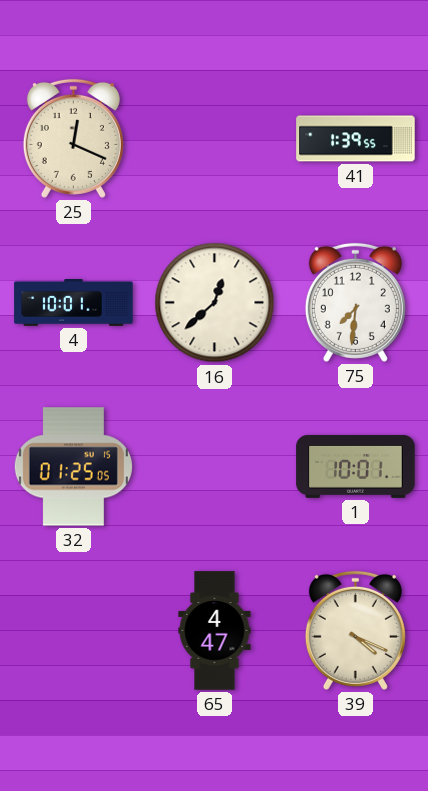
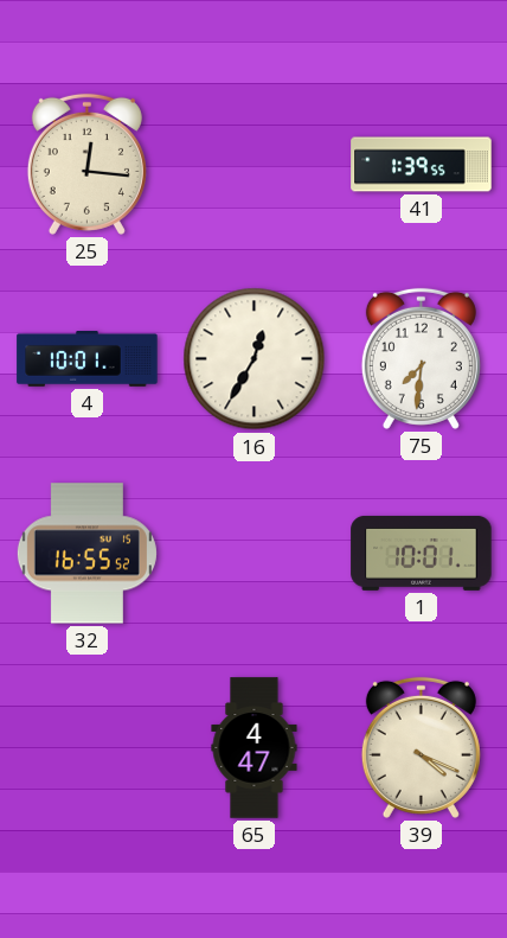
25: 12:19 -> 12:16
16: 12:38 -> 12:35
32: 01:25 -> 16:55
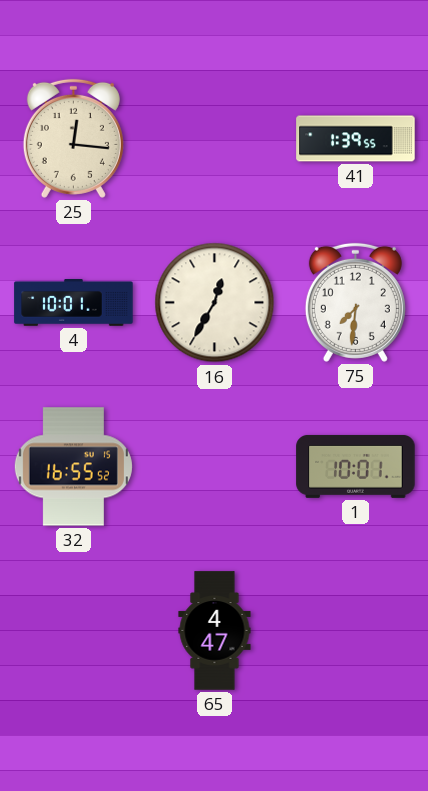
39: 4:19 -> none
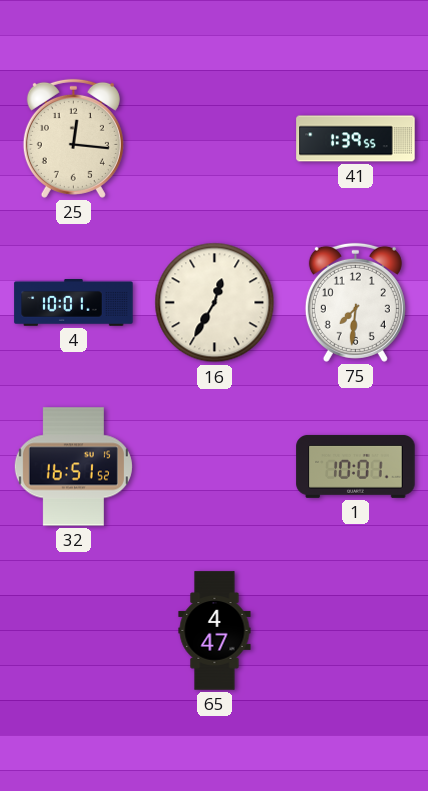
32: 16:55 -> 16:51
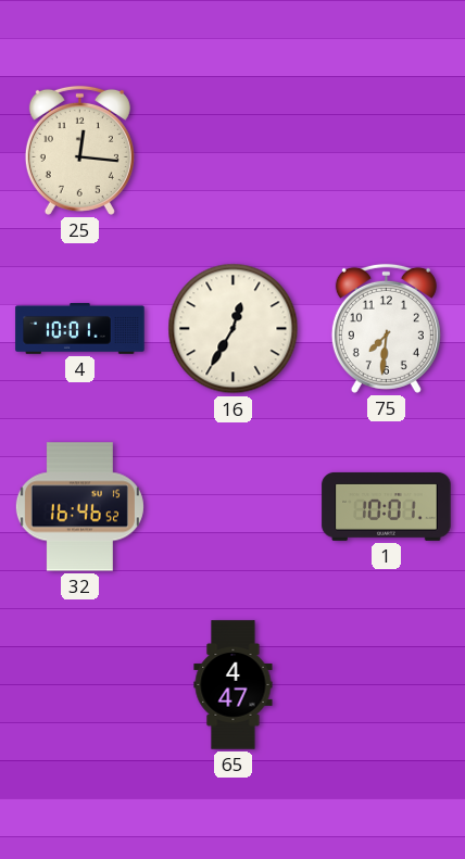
41: 1:39 -> none
32: 16:51 -> 16:46
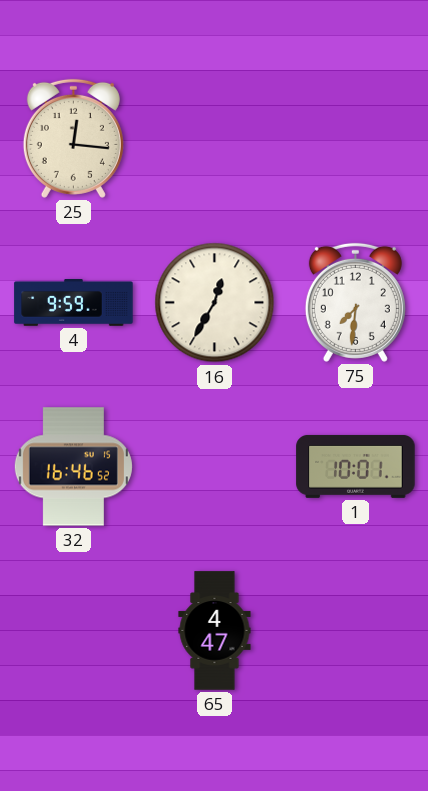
4: 10:01 -> 9:59
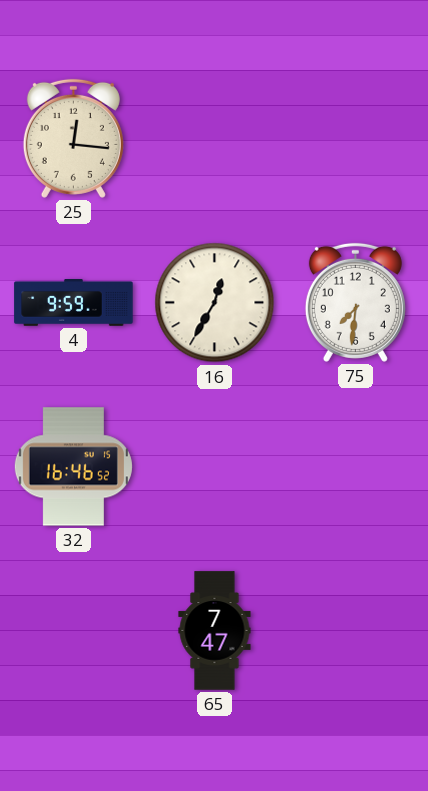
1: 10:01 -> none
65: 4:47 -> 7:47
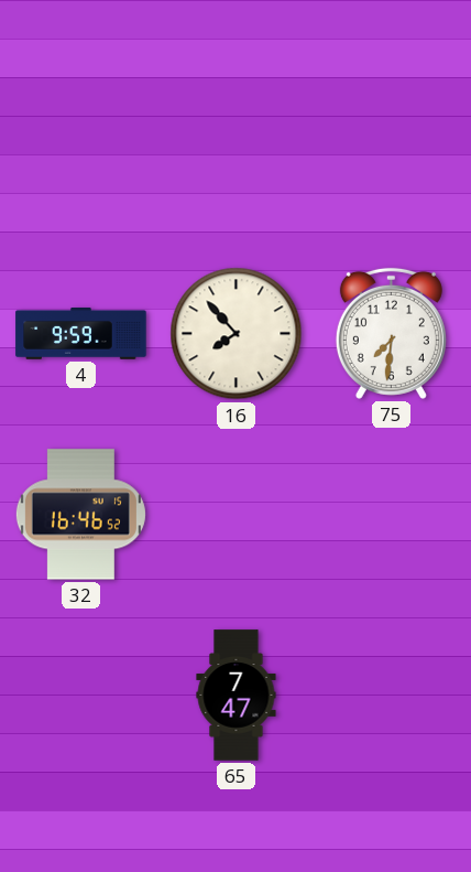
25: 12:16 -> none
16: 12:35 -> 7:53
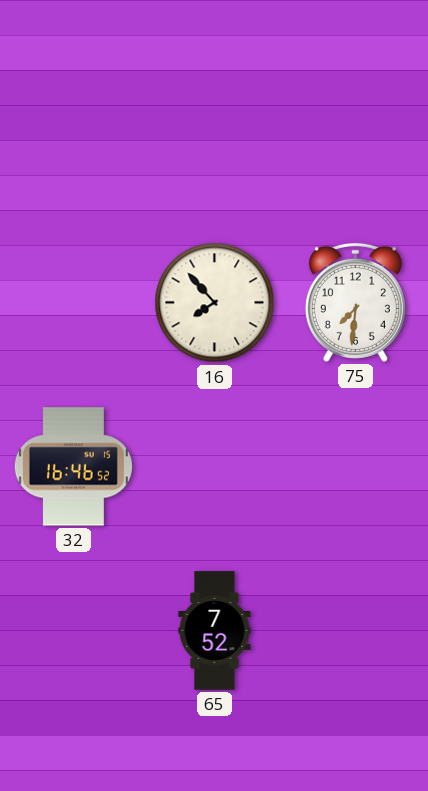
4: 9:59 -> none
65: 7:47 -> 7:52
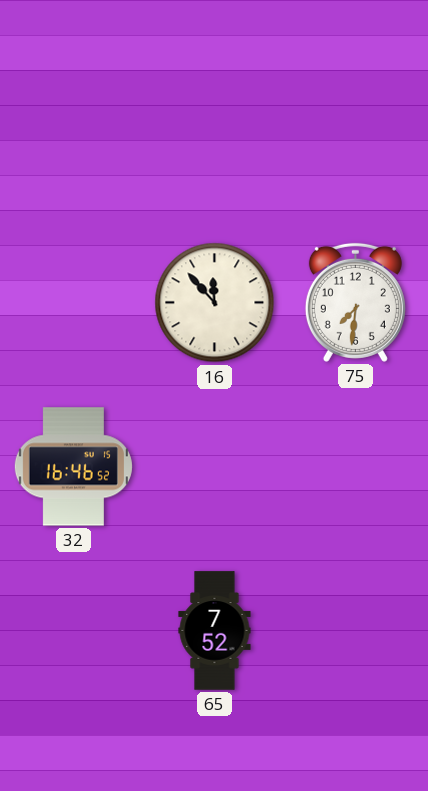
16: 7:53 -> 11:53
